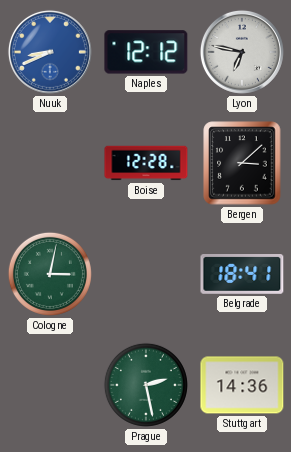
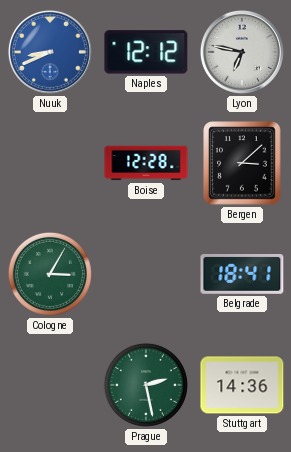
Cologne: 3:02 -> 3:05
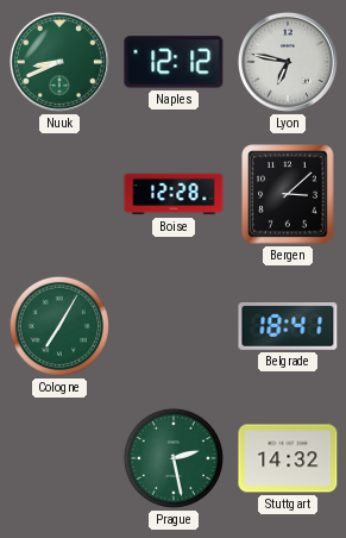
Nuuk dial: blue -> green
Cologne: 3:05 -> 7:05
Stuttgart: 14:36 -> 14:32
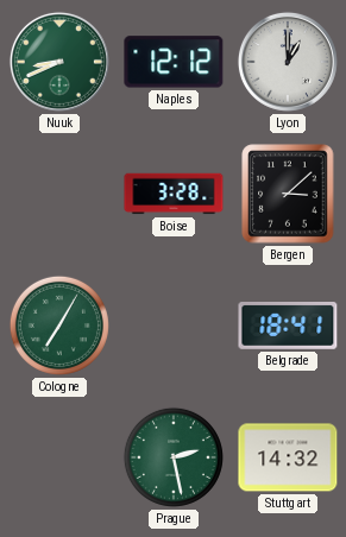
Lyon: 6:47 -> 1:00
Boise: 12:28 -> 3:28
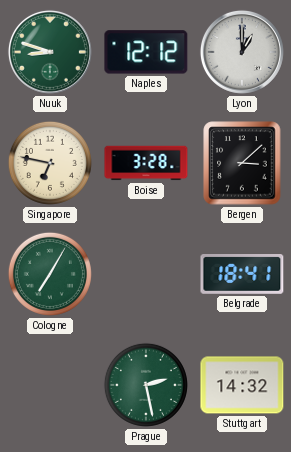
Nuuk: 8:41 -> 8:48
Singapore: none -> 6:47
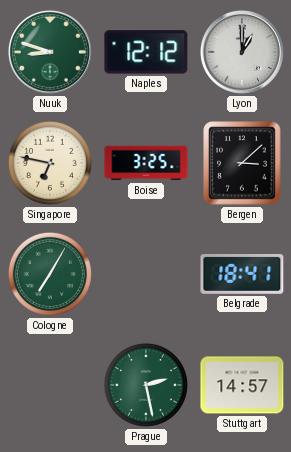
Boise: 3:28 -> 3:25
Stuttgart: 14:32 -> 14:57
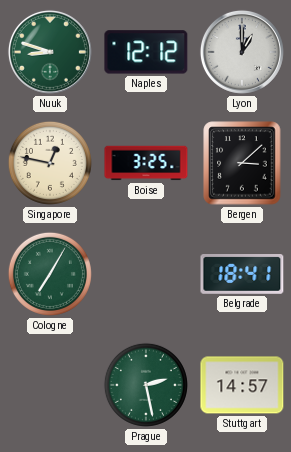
Singapore: 6:47 -> 12:47
